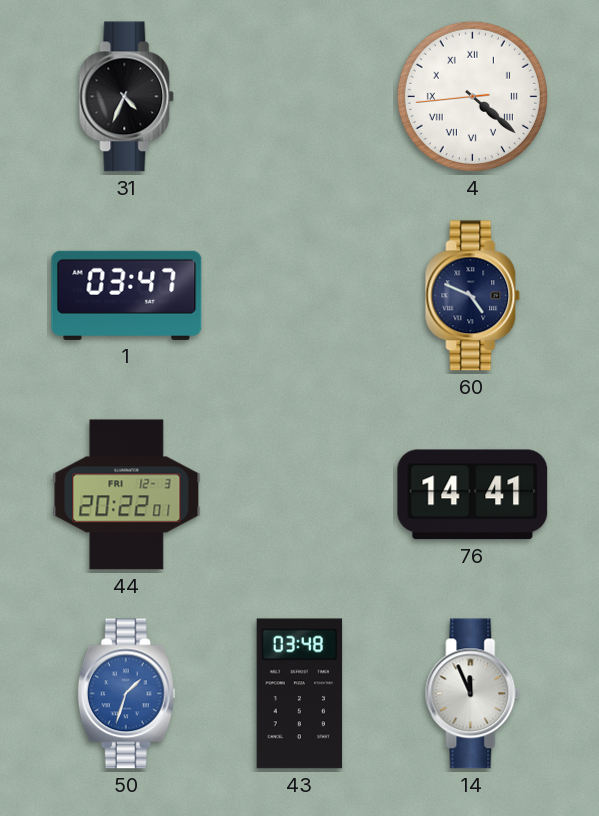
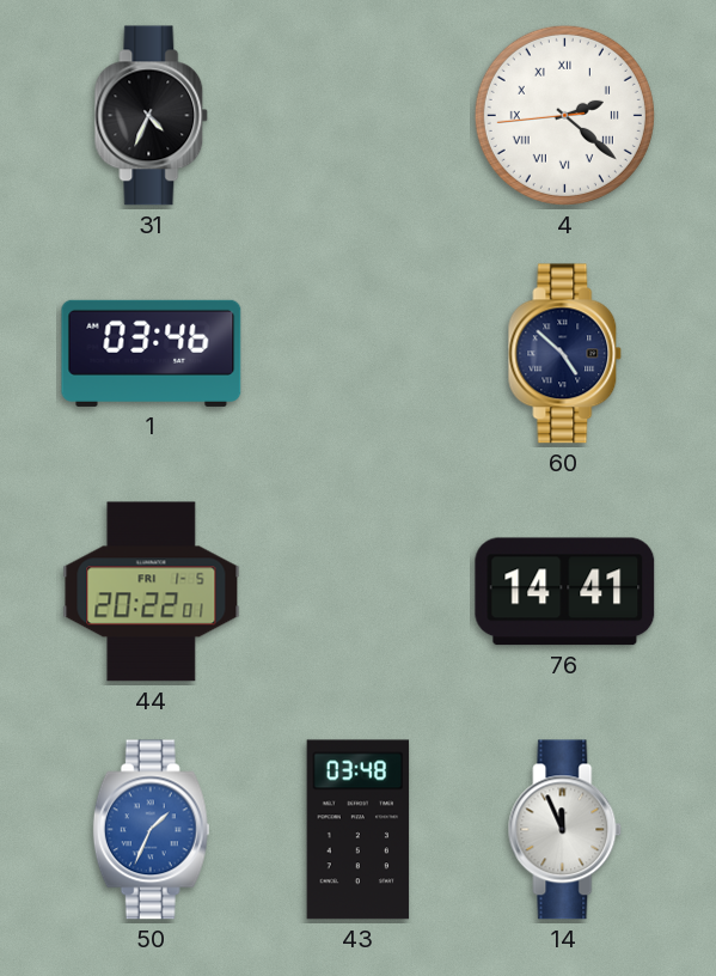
4: 4:21 -> 2:21
1: 03:47 -> 03:46
60: 4:49 -> 4:52
44 date: FRI 12-3 -> FRI 1-5
50: 1:33 -> 1:34
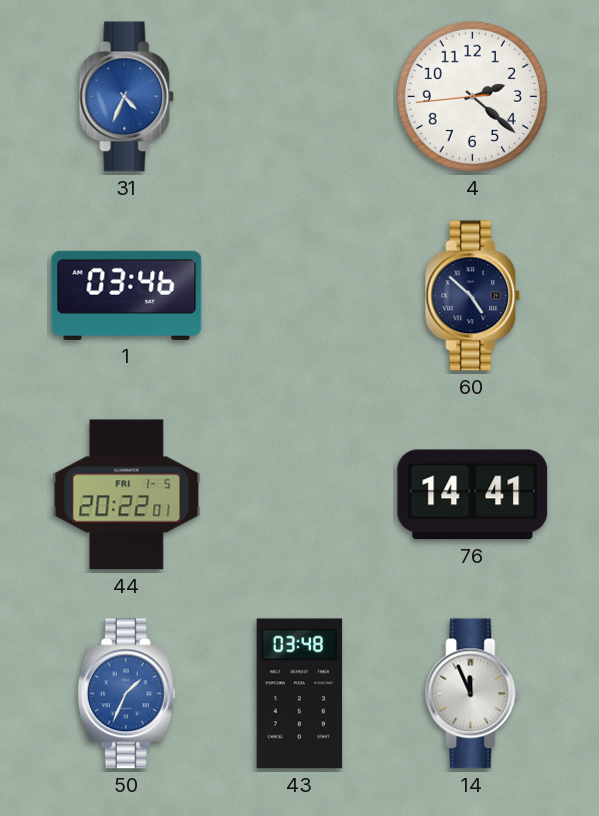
31 dial: black -> blue
4 numerals: Roman -> Arabic
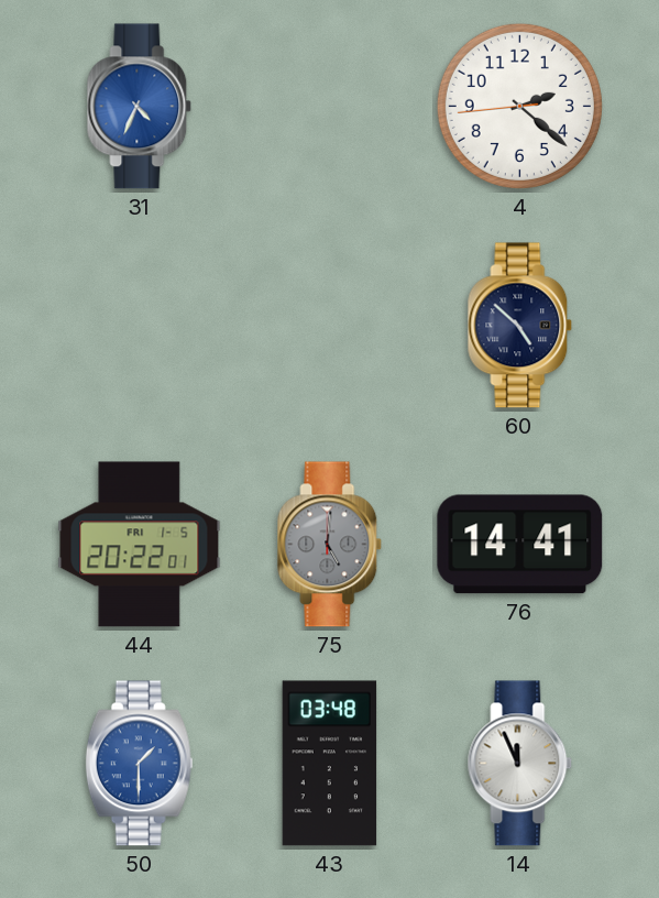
1: 03:46 -> none
75: none -> 5:01
50: 1:34 -> 1:30
